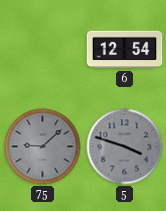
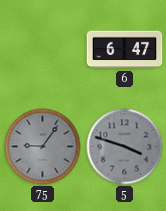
6: 12:54 -> 6:47
75: 9:08 -> 9:06
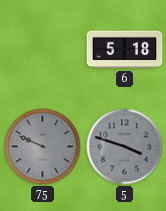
6: 6:47 -> 5:18
75: 9:06 -> 9:49
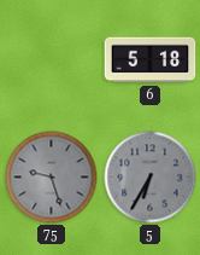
75: 9:49 -> 9:27
5: 3:48 -> 6:35
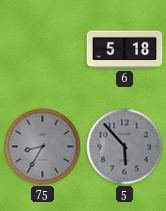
75: 9:27 -> 8:35
5: 6:35 -> 5:53
